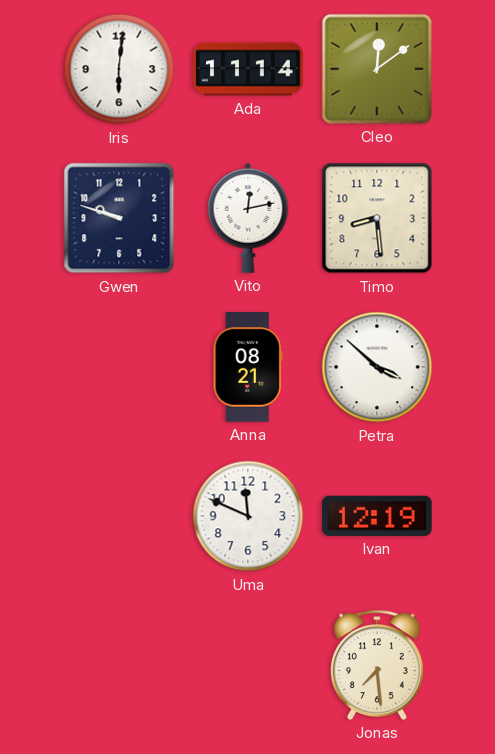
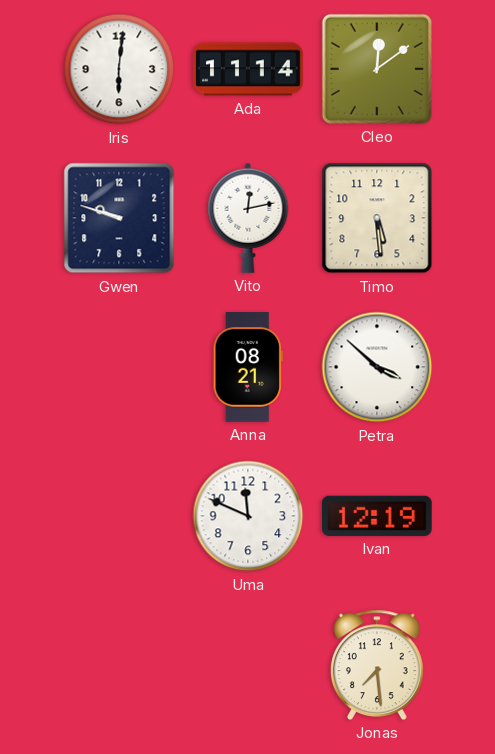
Timo: 8:29 -> 5:29
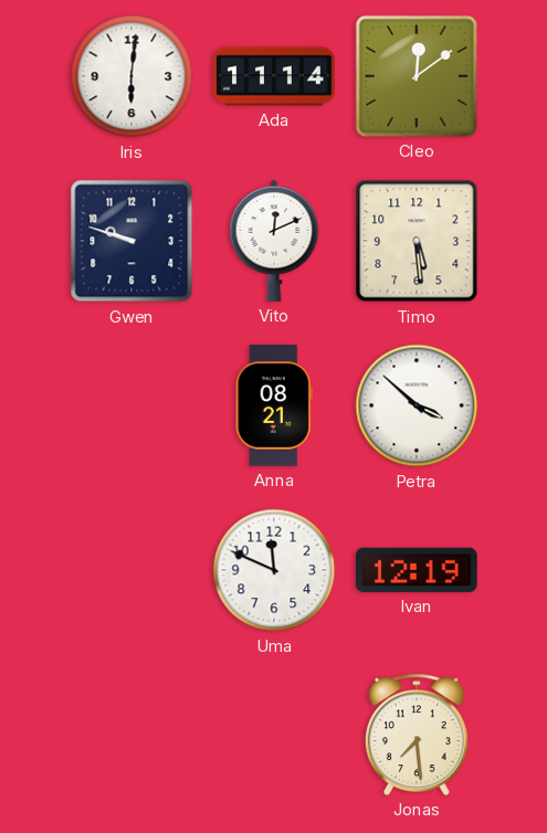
Vito: 12:13 -> 12:11
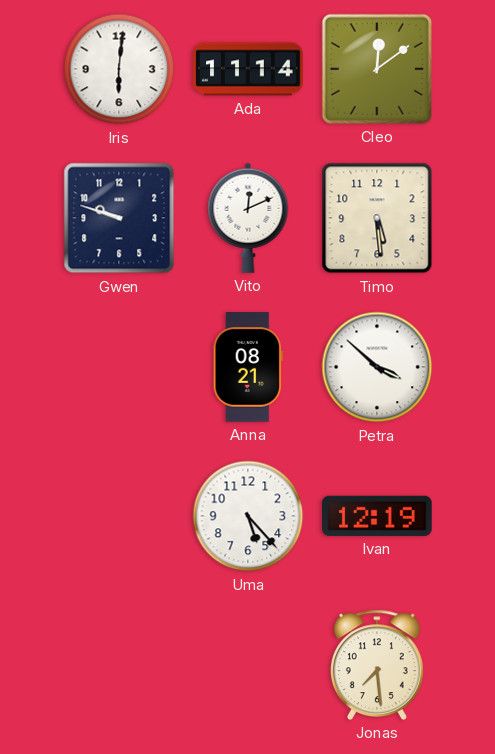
Uma: 11:49 -> 5:23
